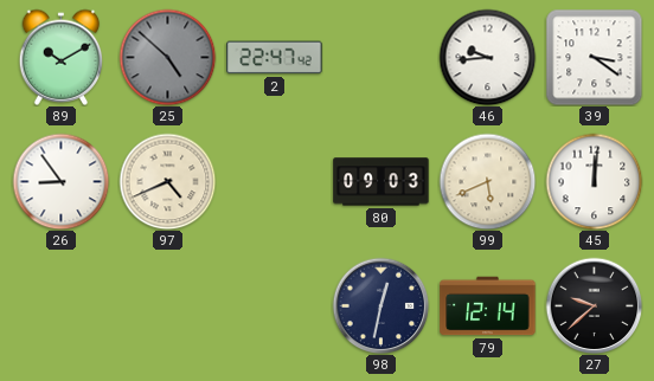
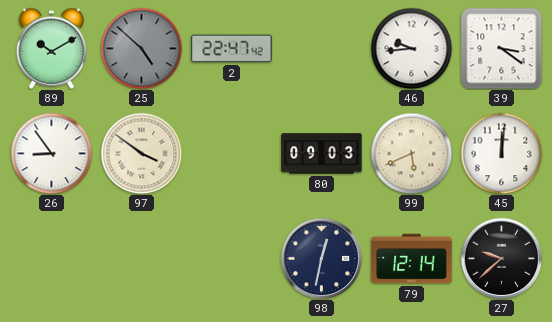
97: 4:41 -> 3:51
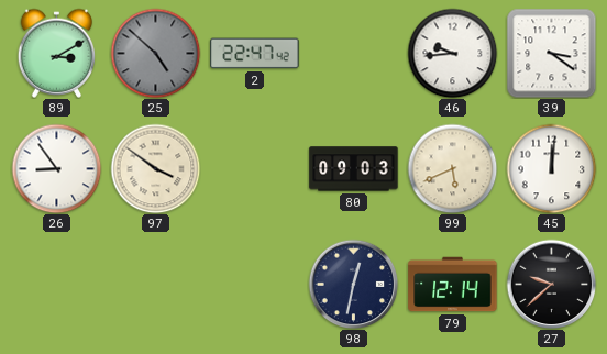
89: 10:10 -> 3:10
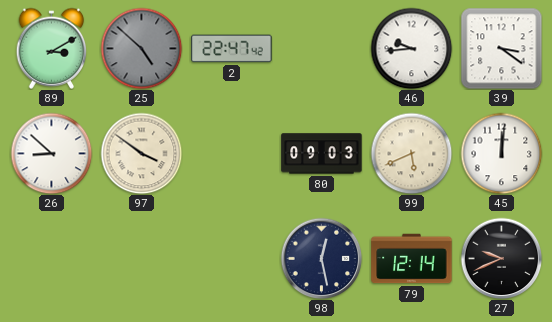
26: 8:54 -> 8:52
98: 12:32 -> 12:28
27: 9:38 -> 9:41
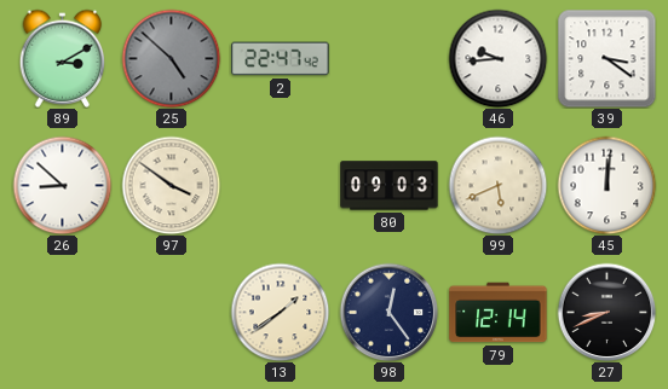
13: none -> 1:39
98: 12:28 -> 12:24
27: 9:41 -> 8:41
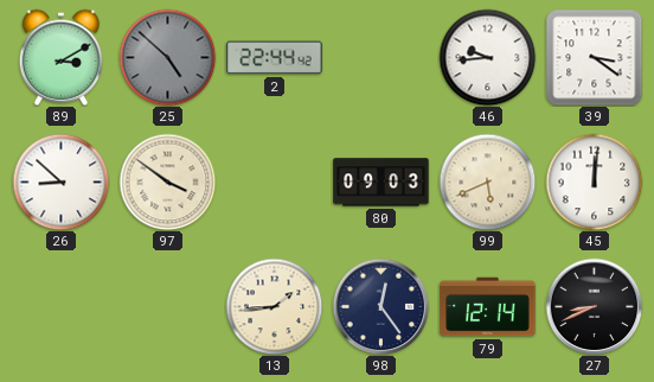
2: 22:47 -> 22:44
13: 1:39 -> 1:44
